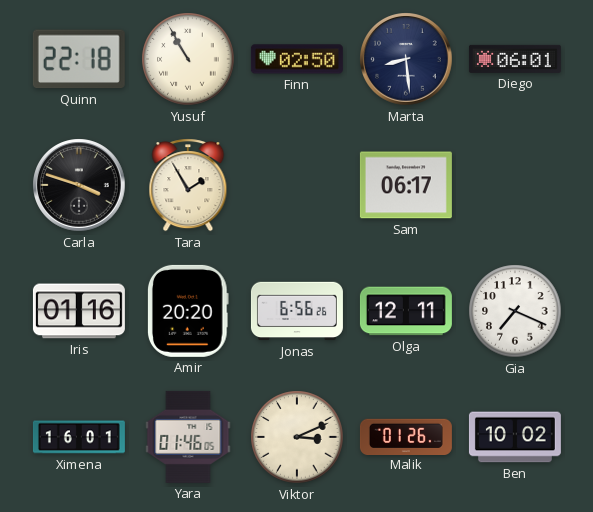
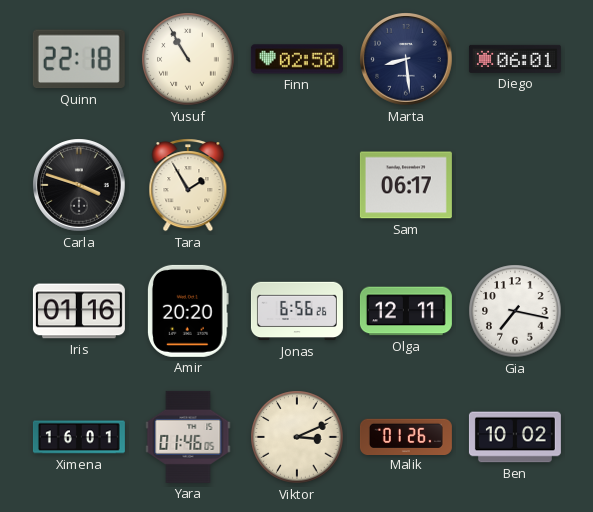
Gia: 7:19 -> 7:17
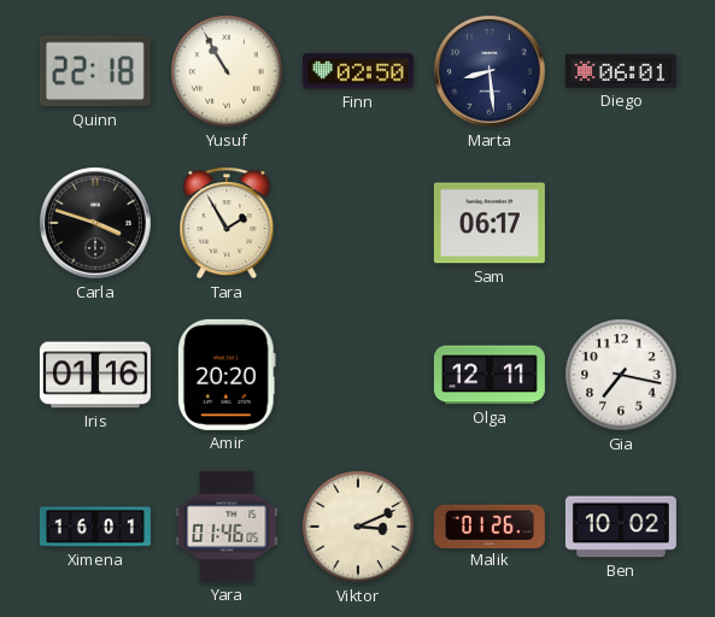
Jonas: 6:56 -> none
